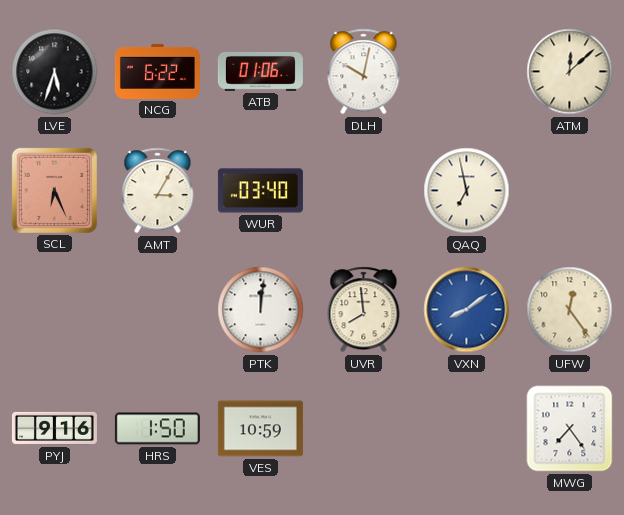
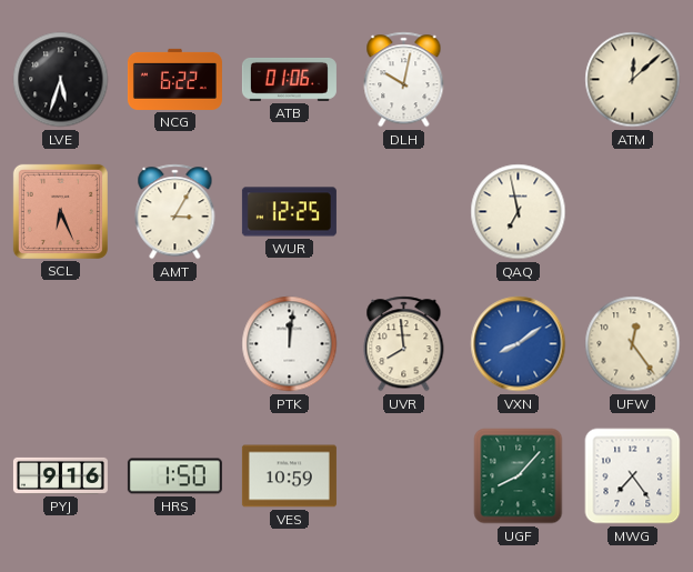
WUR: 03:40 -> 12:25
UGF: none -> 8:07
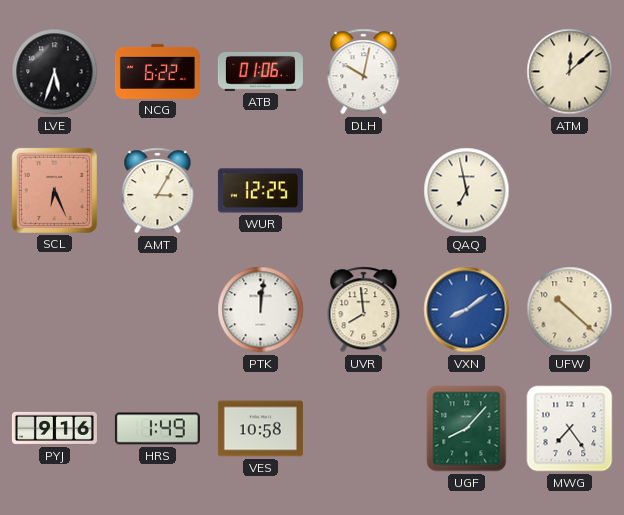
UFW: 12:24 -> 10:22
HRS: 1:50 -> 1:49
VES: 10:59 -> 10:58
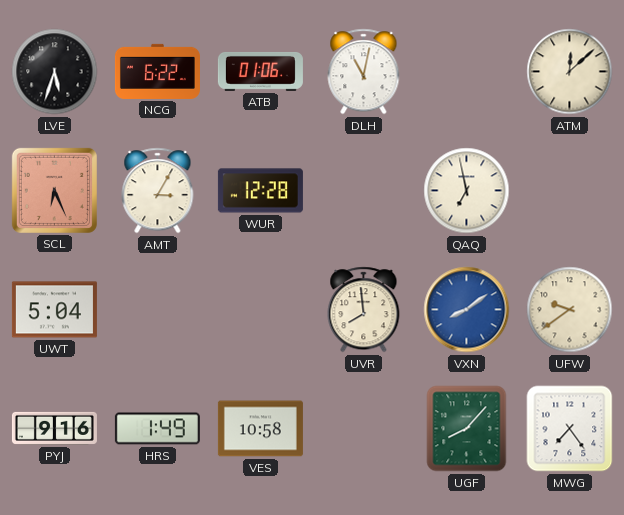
DLH: 10:02 -> 11:02
WUR: 12:25 -> 12:28
UWT: none -> 5:04
PTK: 12:01 -> none
UFW: 10:22 -> 9:39
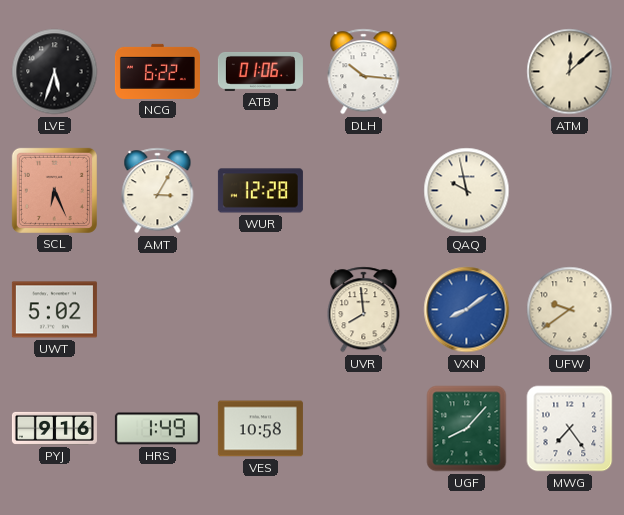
DLH: 11:02 -> 10:16
QAQ: 6:58 -> 9:58
UWT: 5:04 -> 5:02
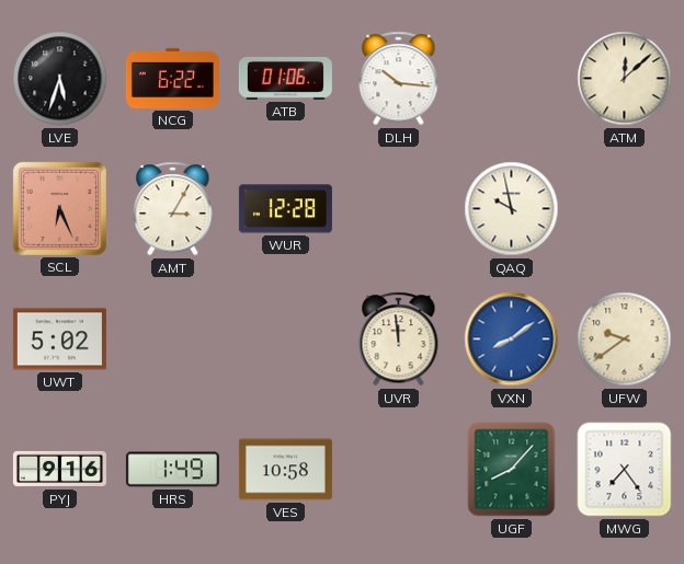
UVR: 7:59 -> 11:59
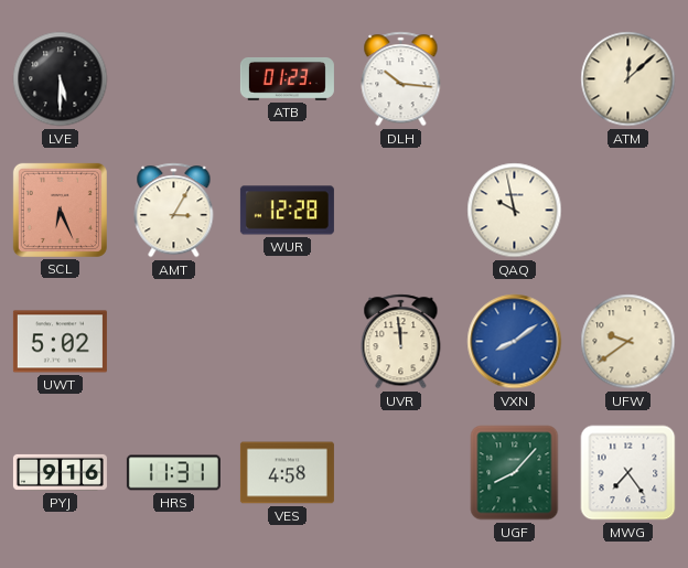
LVE: 5:33 -> 5:30
NCG: 6:22 -> none
ATB: 01:06 -> 01:23
HRS: 1:49 -> 11:31
VES: 10:58 -> 4:58
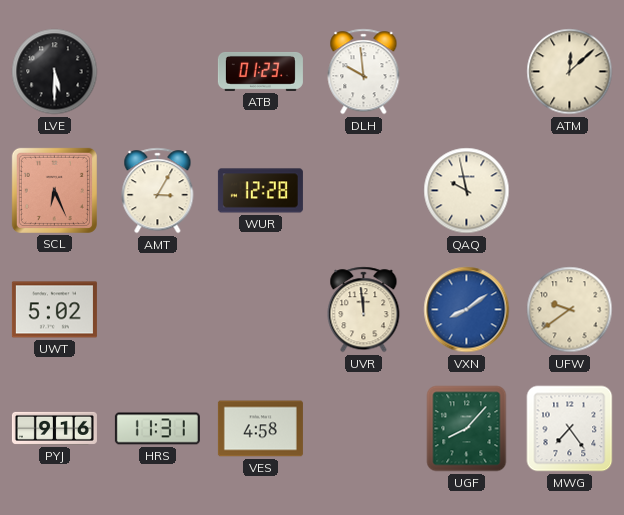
DLH: 10:16 -> 9:59
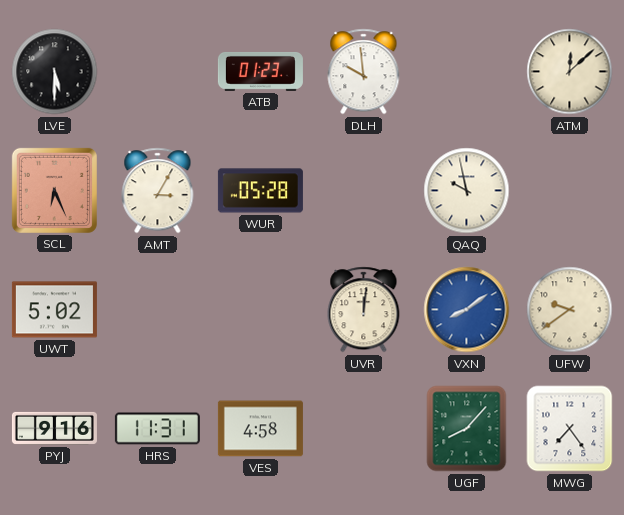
WUR: 12:28 -> 05:28
UVR: 11:59 -> 12:01
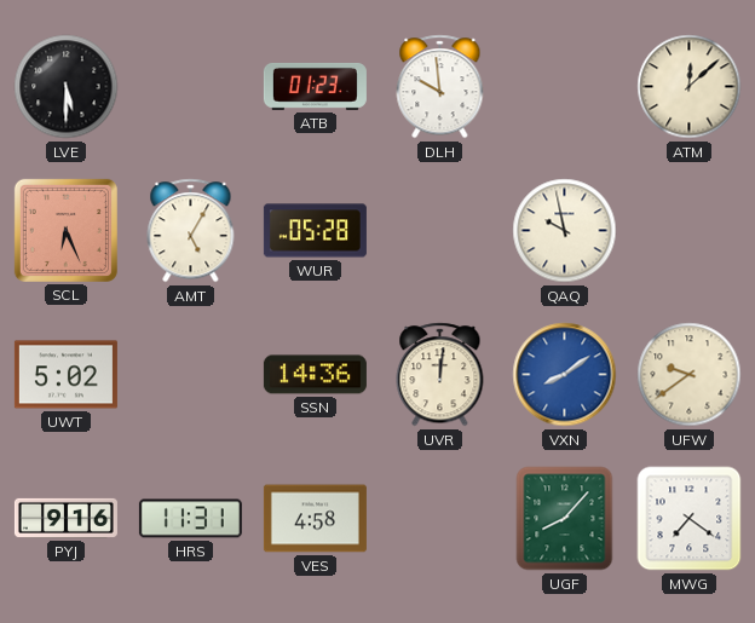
AMT: 3:05 -> 5:05
SSN: none -> 14:36
MWG: 7:24 -> 7:21
